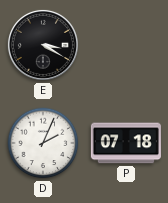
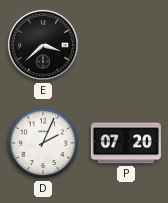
E: 3:20 -> 3:38
P: 07:18 -> 07:20
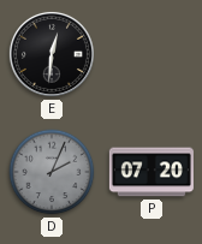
E: 3:38 -> 12:31
D dial: white -> grey
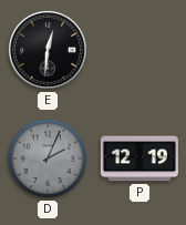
P: 07:20 -> 12:19
